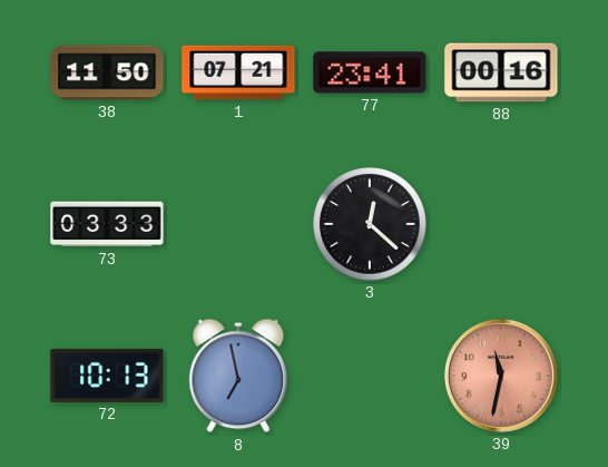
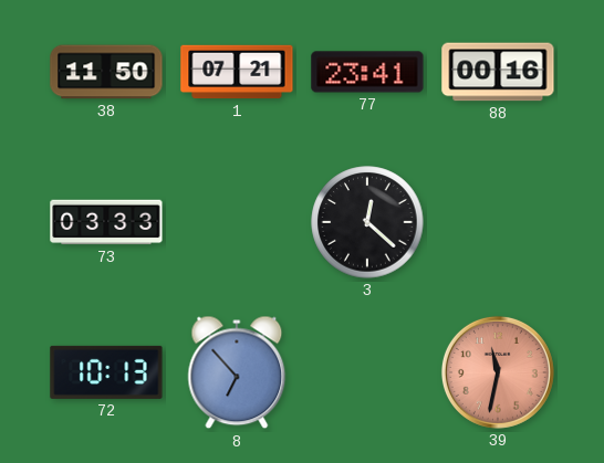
8: 6:58 -> 6:53
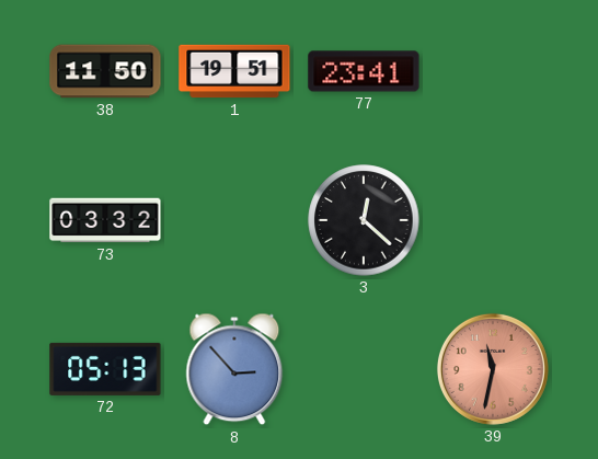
1: 07:21 -> 19:51
88: 00:16 -> none
73: 03:33 -> 03:32
72: 10:13 -> 05:13
8: 6:53 -> 2:53
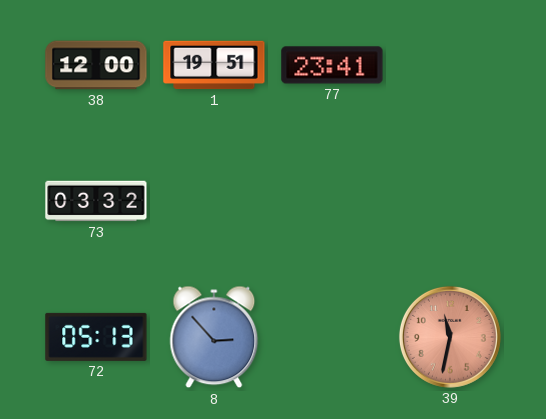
38: 11:50 -> 12:00
3: 12:22 -> none
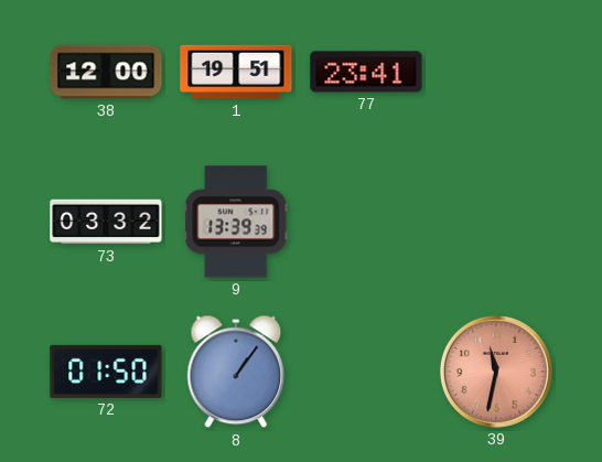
9: none -> 13:39
72: 05:13 -> 01:50
8: 2:53 -> 1:06
